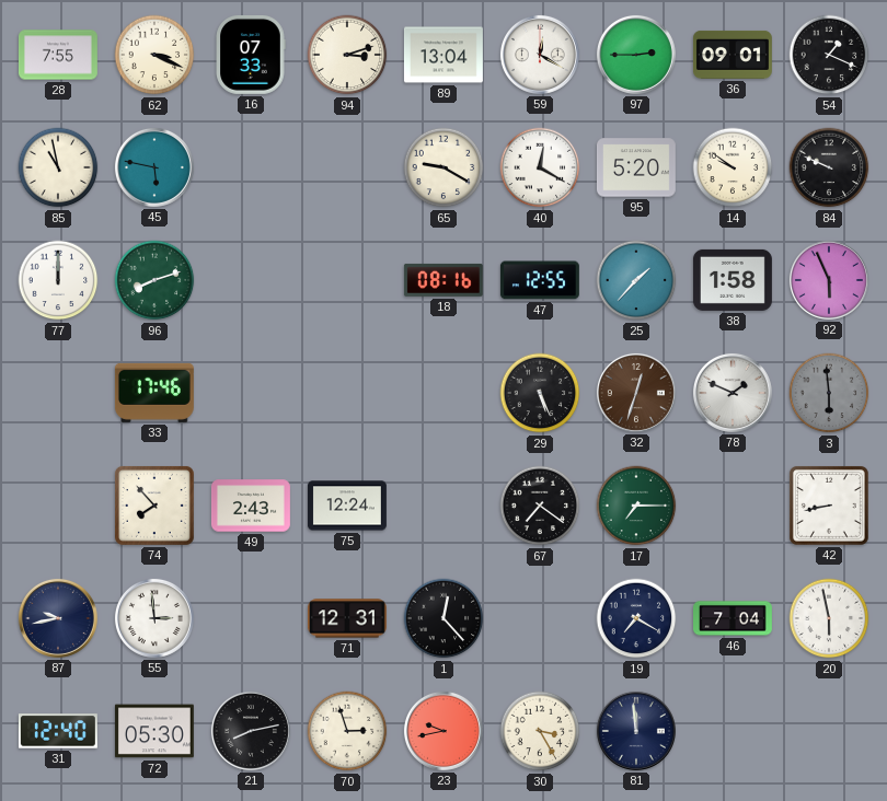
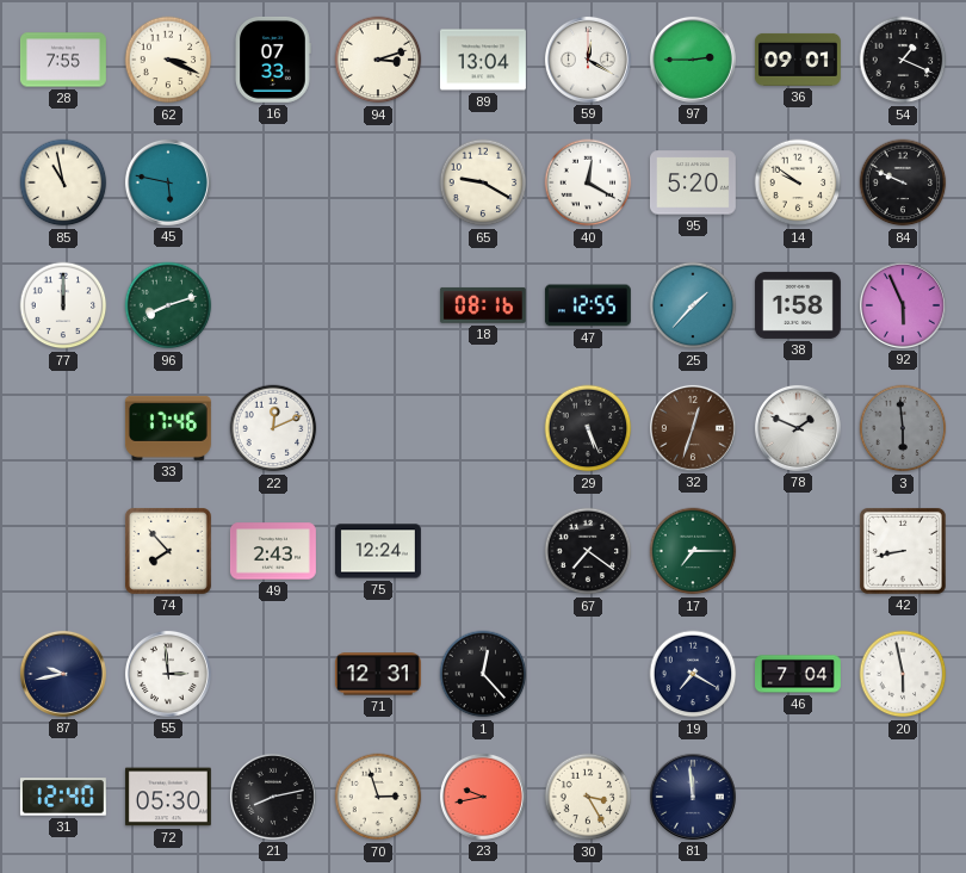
22: none -> 12:11
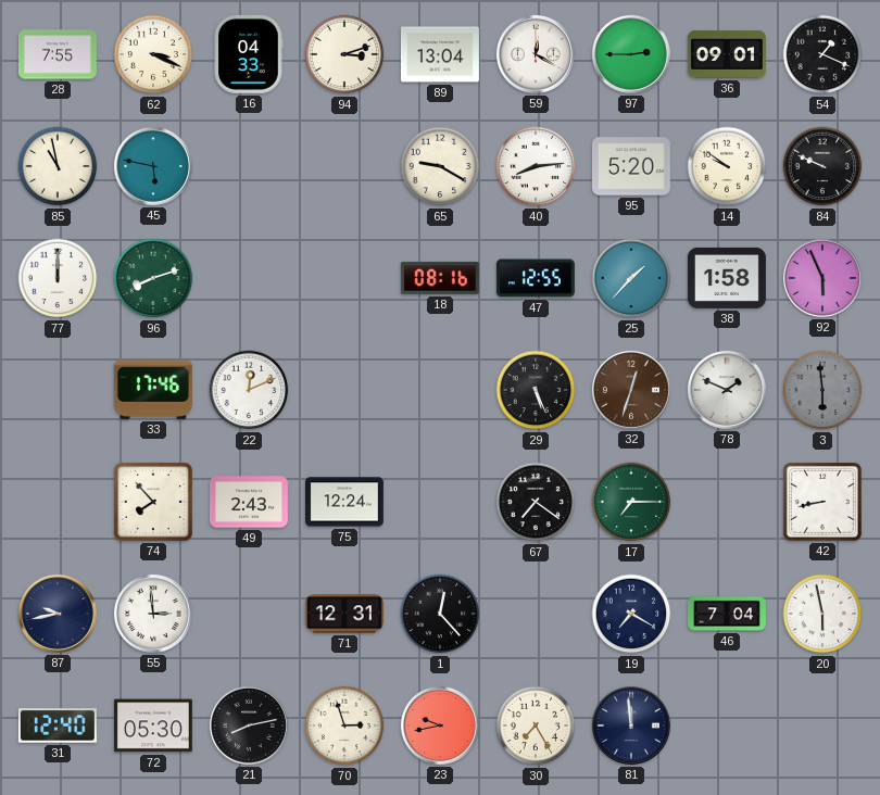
16: 07:33 -> 04:33
40: 12:20 -> 8:14
30: 3:25 -> 7:25
